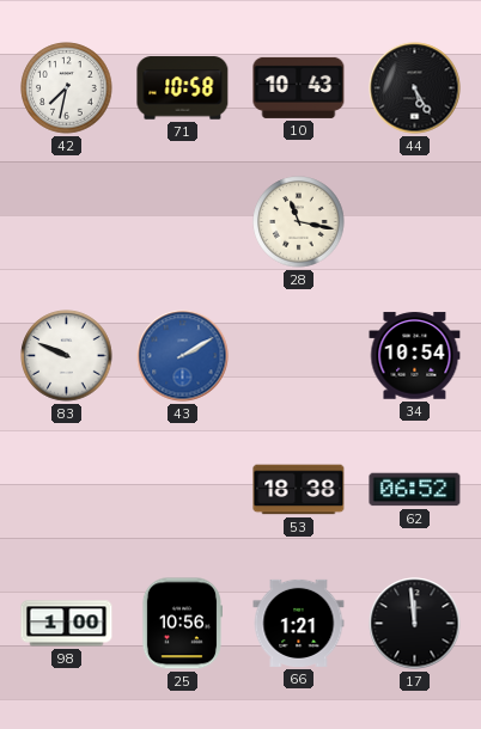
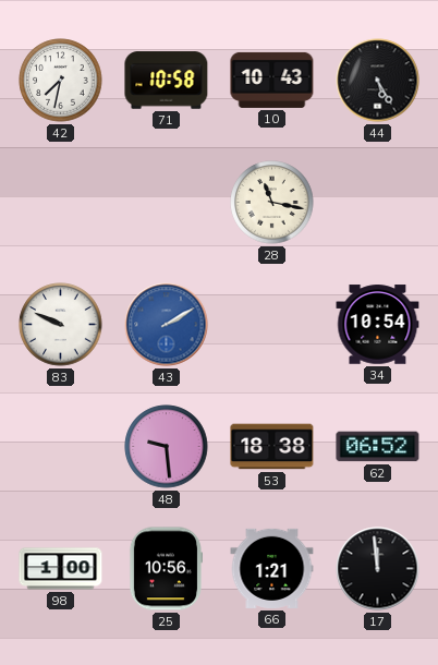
48: none -> 9:29
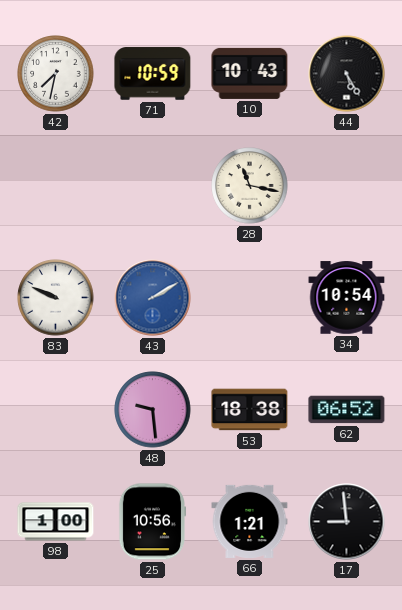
71: 10:58 -> 10:59
17: 11:59 -> 8:59
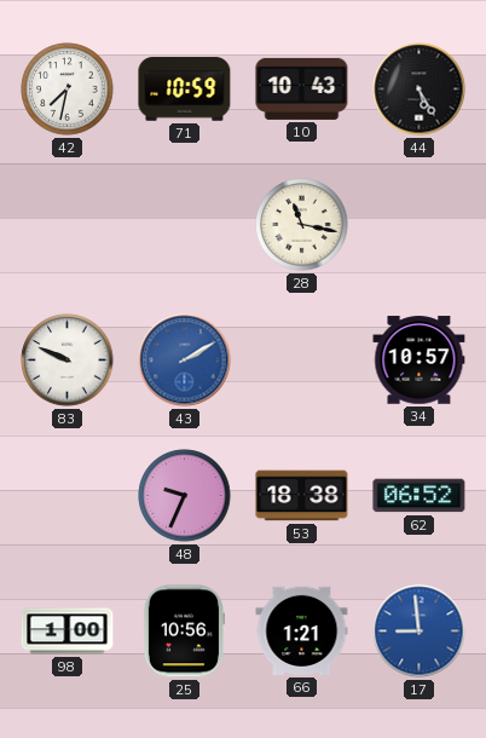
34: 10:54 -> 10:57
48: 9:29 -> 9:34
17 dial: black -> blue
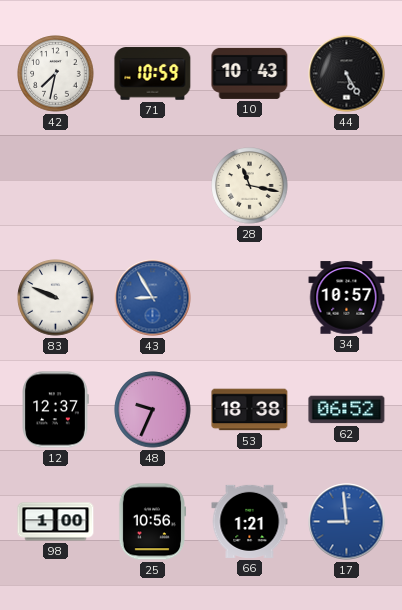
43: 2:10 -> 8:55
12: none -> 12:37
